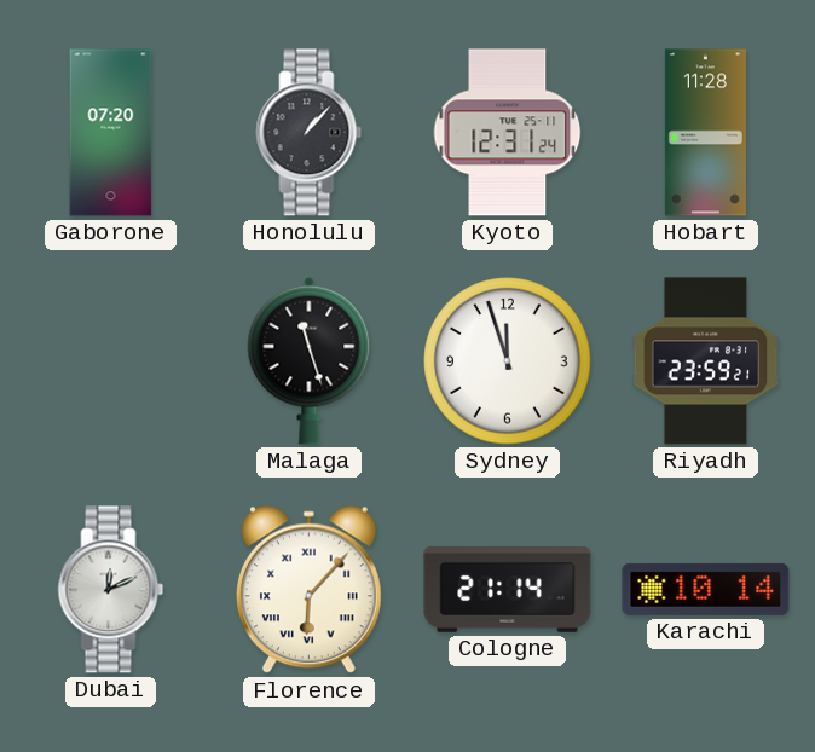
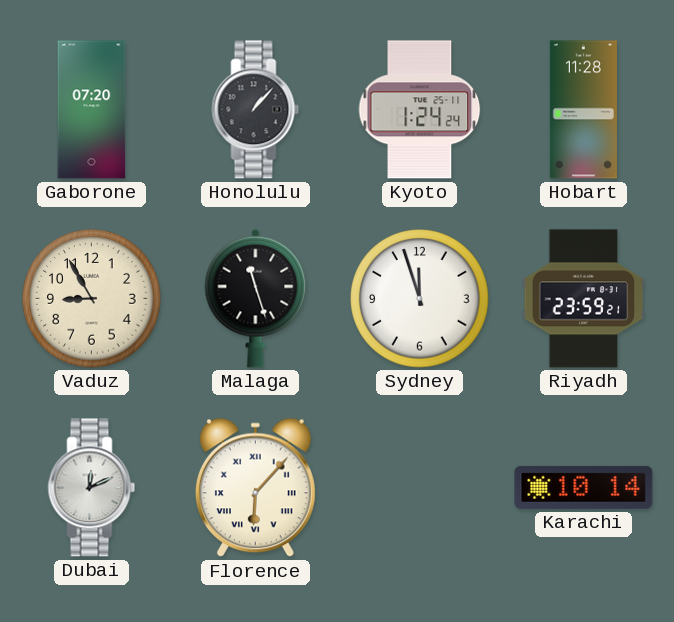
Kyoto: 12:31 -> 1:24
Vaduz: none -> 8:55
Cologne: 21:14 -> none
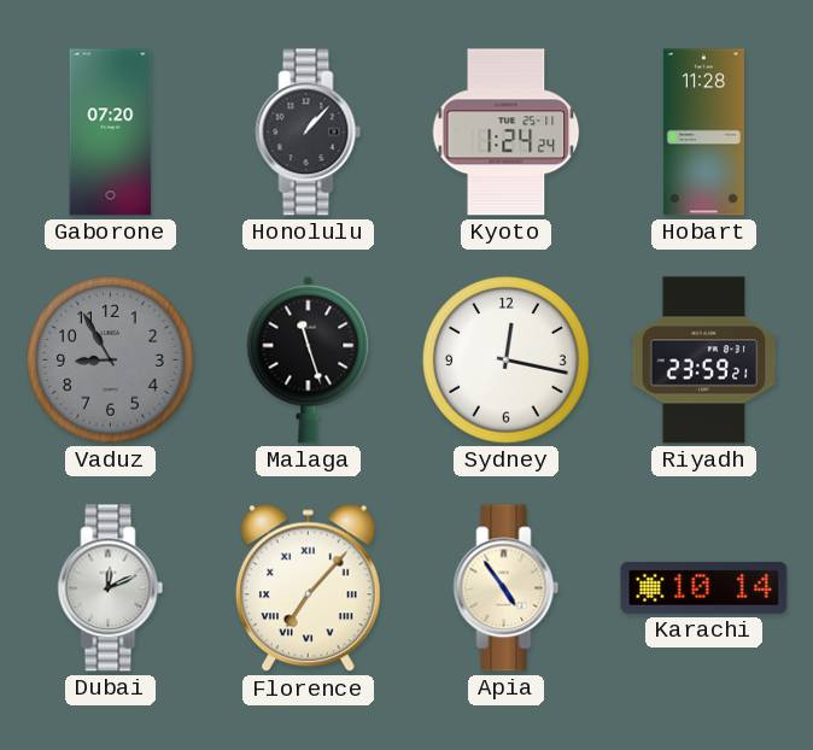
Vaduz dial: cream -> grey
Sydney: 11:57 -> 12:17
Florence: 6:07 -> 7:07
Apia: none -> 4:54
